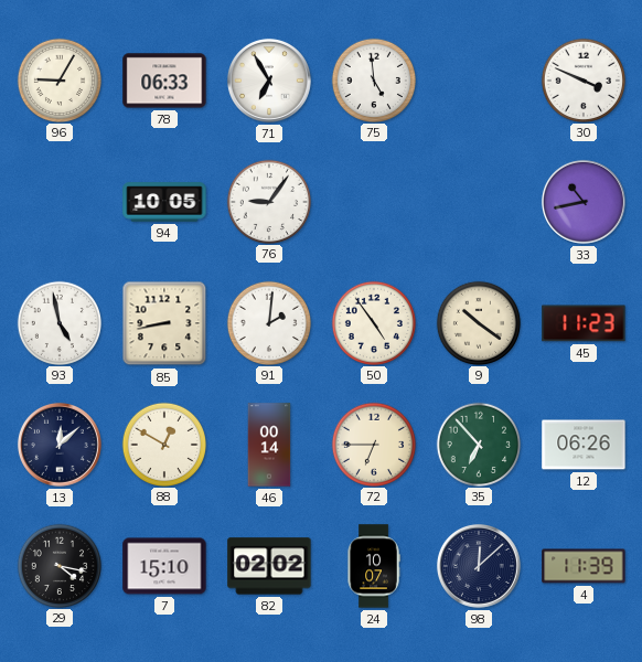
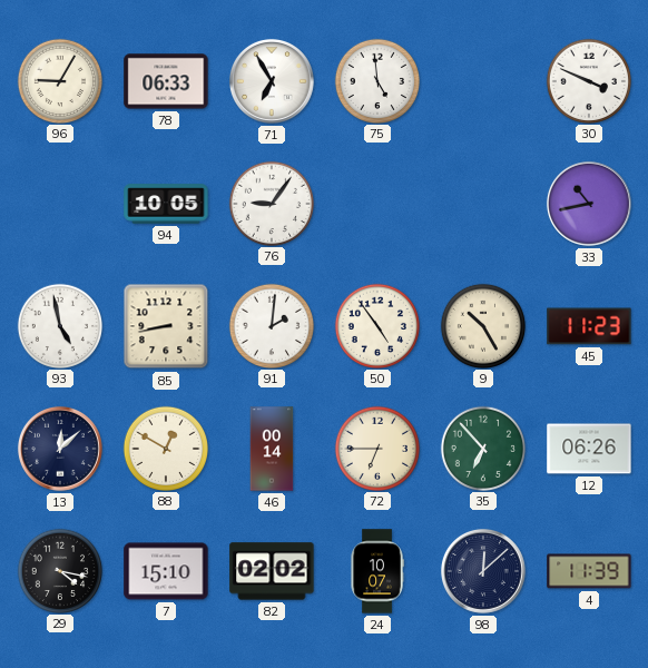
9: 10:21 -> 10:25
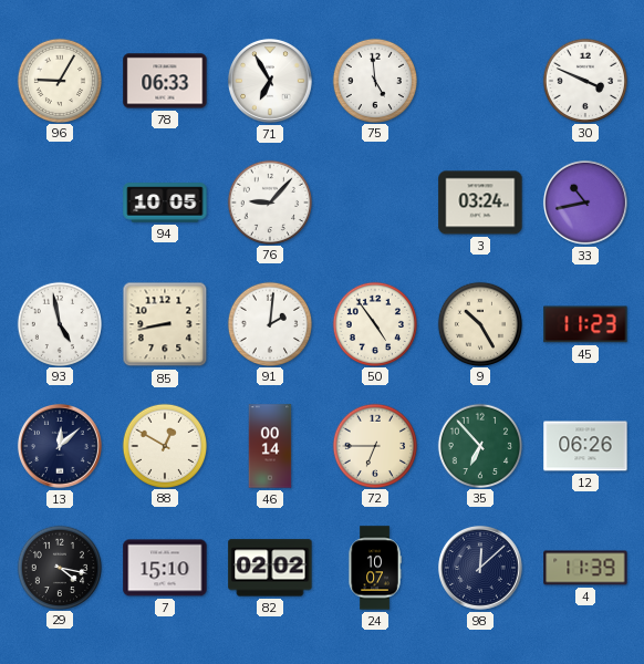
76: 9:06 -> 9:07
3: none -> 03:24
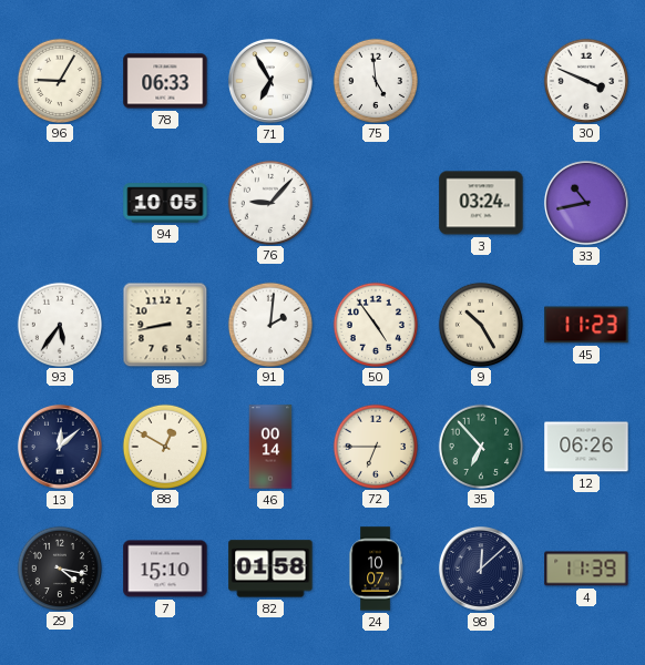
93: 4:58 -> 5:36
82: 02:02 -> 01:58
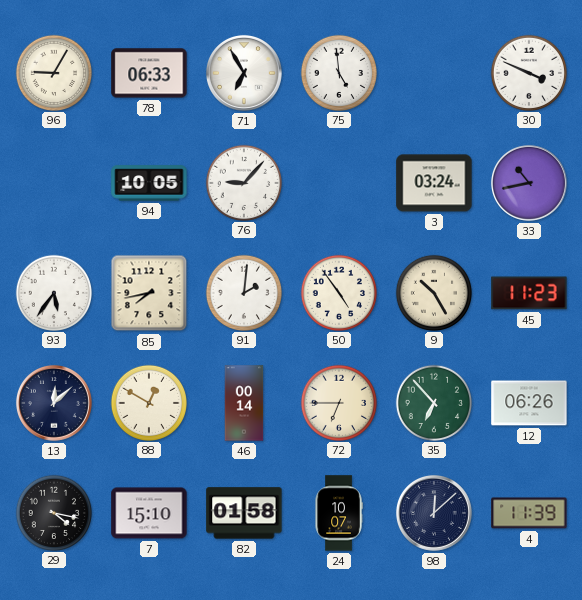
85: 8:43 -> 7:43
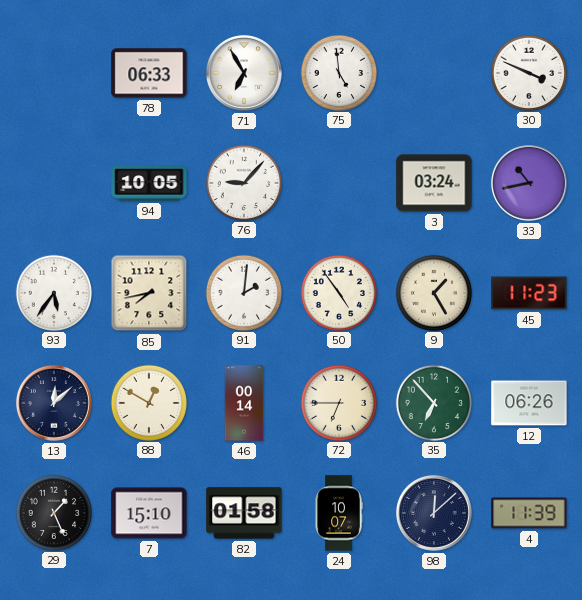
96: 9:05 -> none
9: 10:25 -> 1:25
29: 4:17 -> 1:26
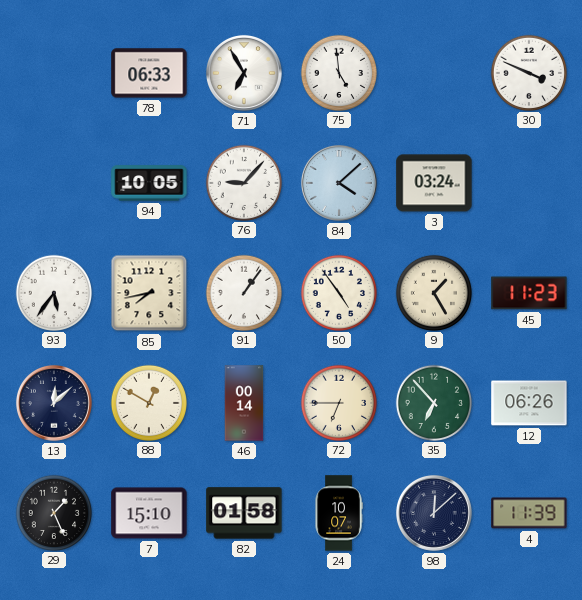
84: none -> 4:08
33: 10:43 -> none
91: 2:01 -> 1:06
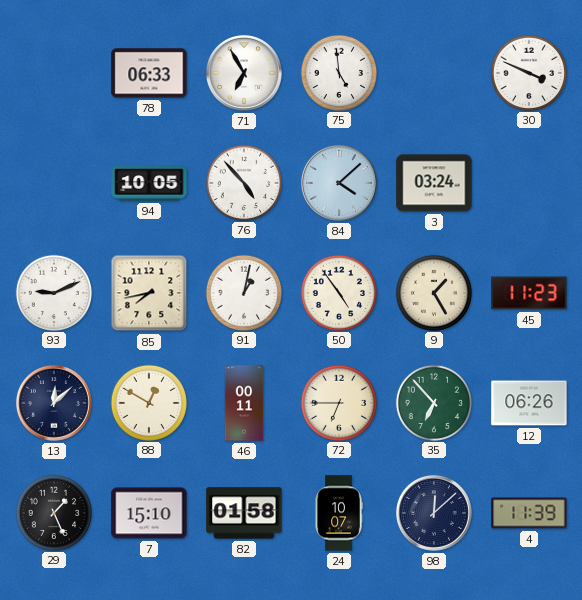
76: 9:07 -> 4:53
93: 5:36 -> 9:11
91: 1:06 -> 1:02
46: 00:14 -> 00:11
